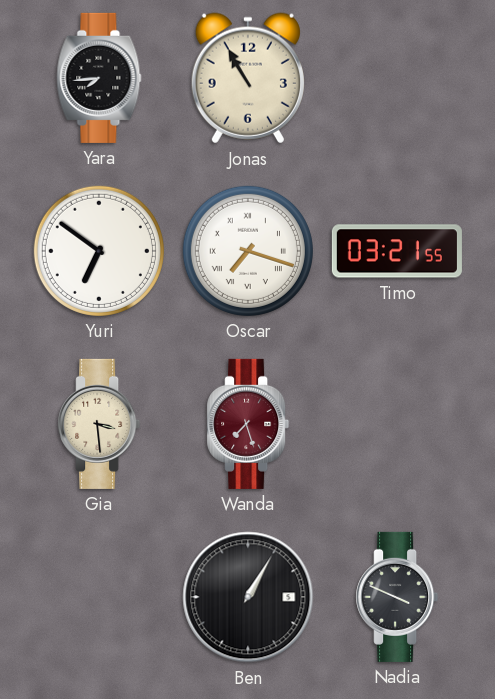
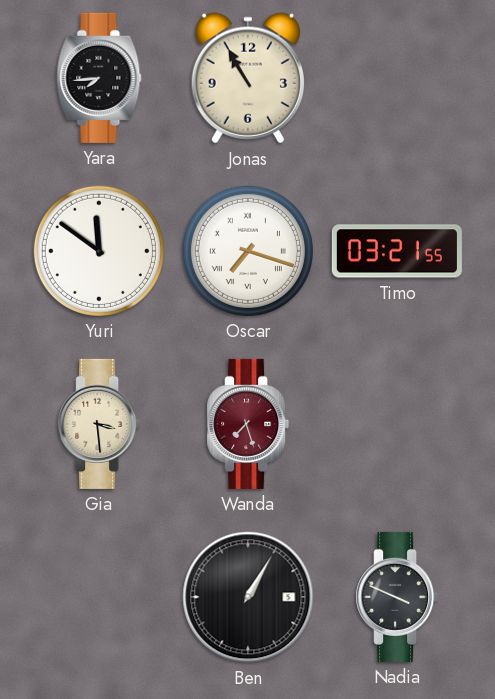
Yuri: 6:51 -> 11:51
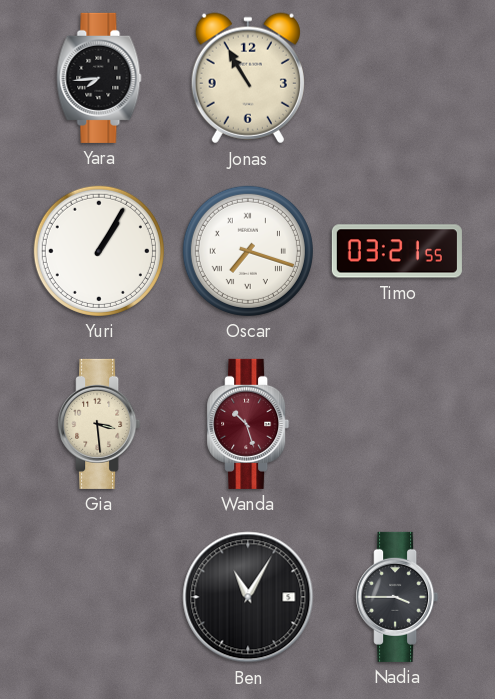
Yuri: 11:51 -> 1:05
Wanda: 7:27 -> 10:27
Ben: 1:05 -> 11:05
Nadia: 3:49 -> 3:45
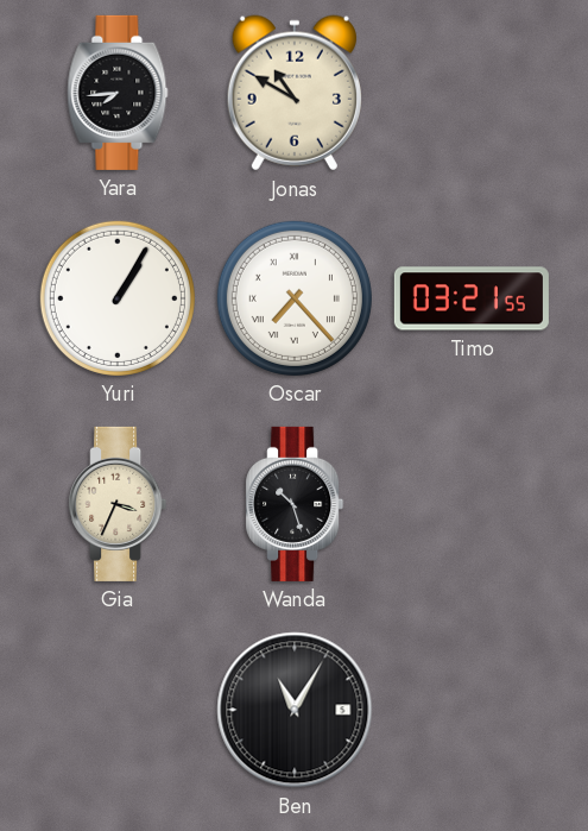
Jonas: 10:55 -> 10:50
Oscar: 7:18 -> 7:23
Gia: 3:29 -> 3:34
Wanda dial: burgundy -> black
Nadia: 3:45 -> none
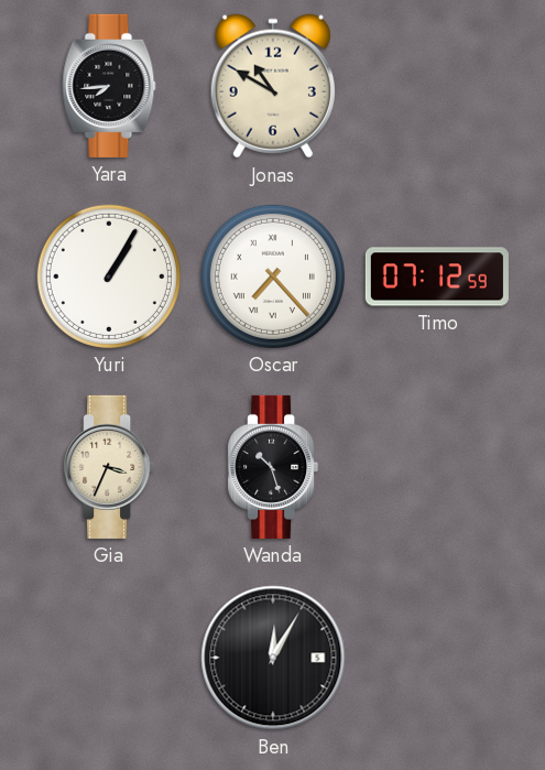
Timo: 03:21 -> 07:12
Ben: 11:05 -> 12:05
